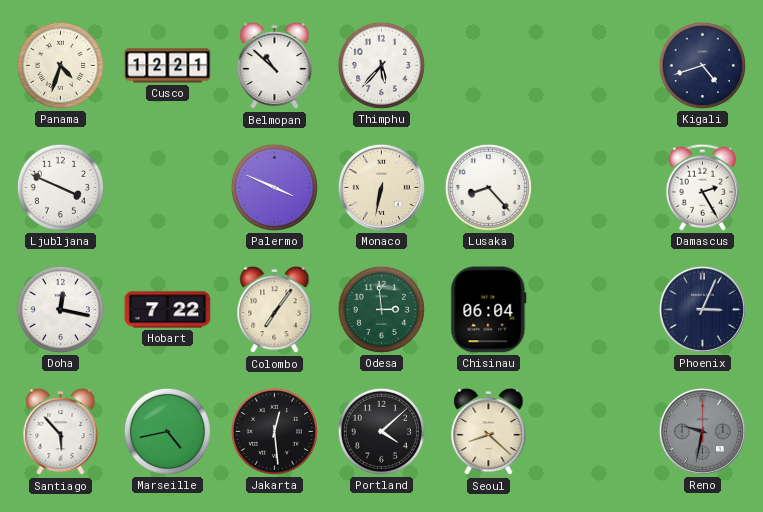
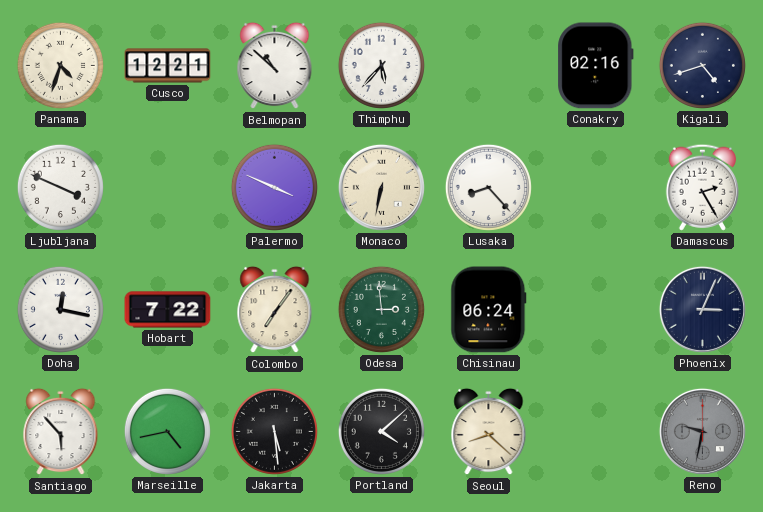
Conakry: none -> 02:16
Chisinau: 06:04 -> 06:24
Jakarta: 12:29 -> 5:29
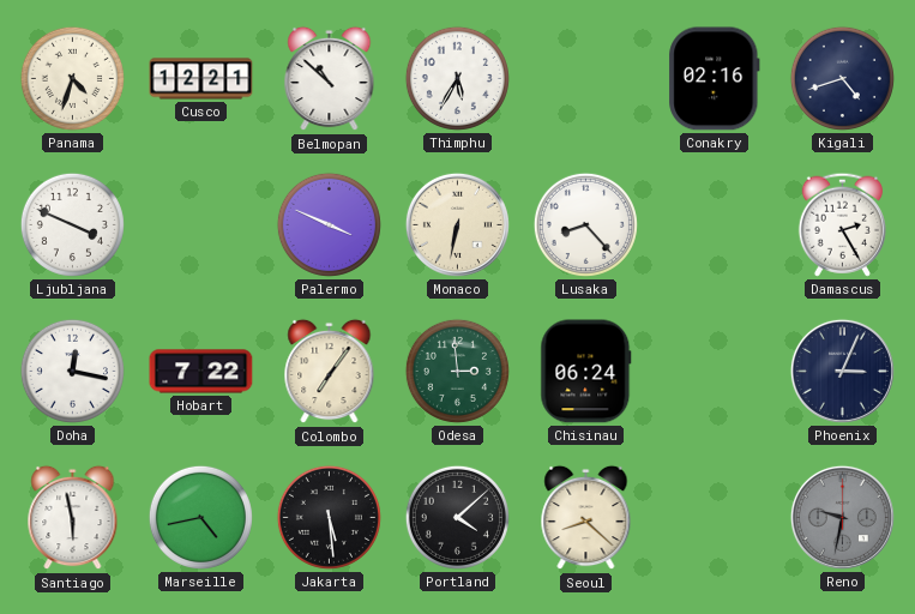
Thimphu: 5:37 -> 5:35
Santiago: 5:53 -> 5:58
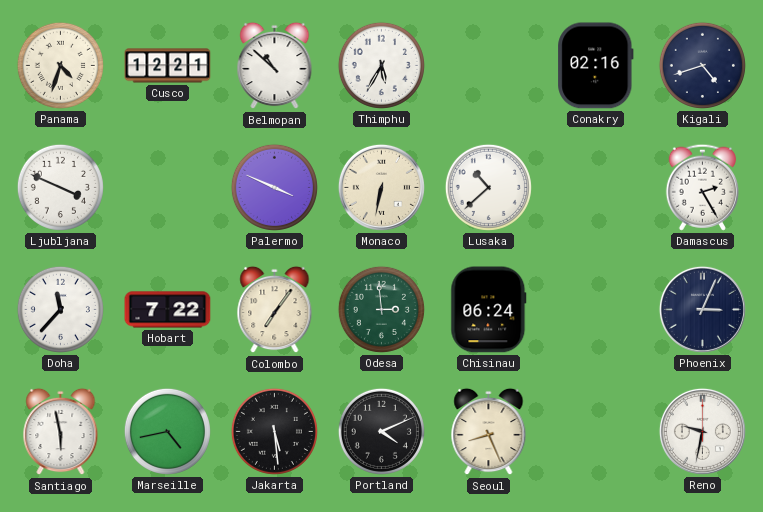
Lusaka: 8:23 -> 10:38
Doha: 12:17 -> 11:37
Portland: 4:08 -> 4:11
Seoul: 8:22 -> 8:26
Reno dial: grey -> white
